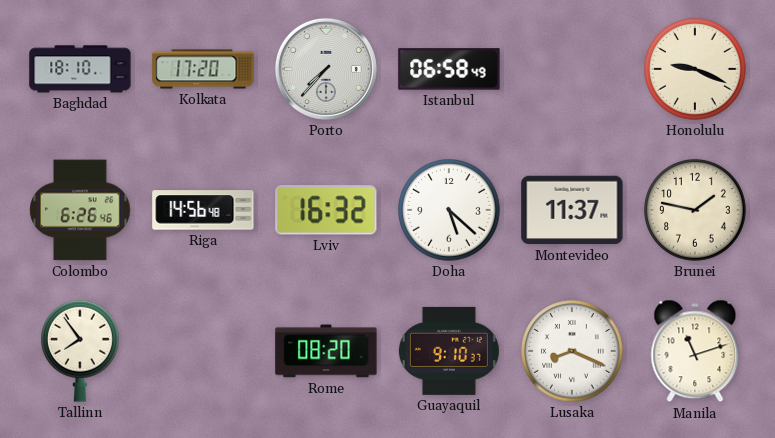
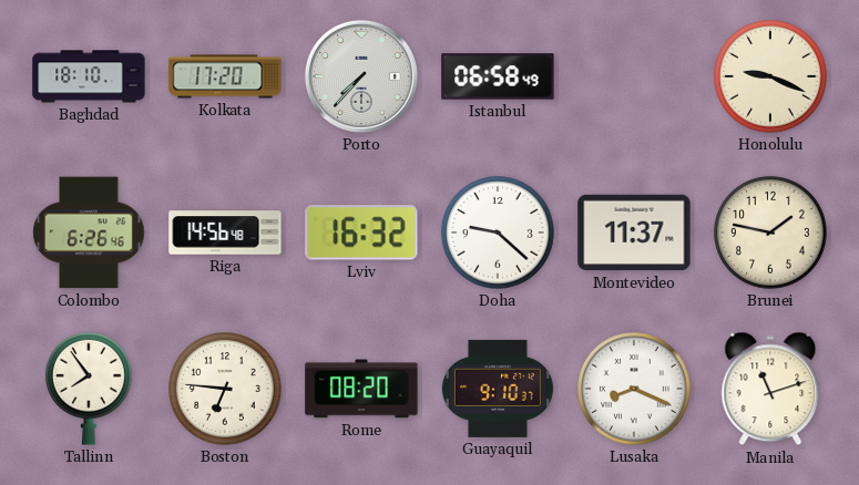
Doha: 5:22 -> 9:22
Boston: none -> 6:46
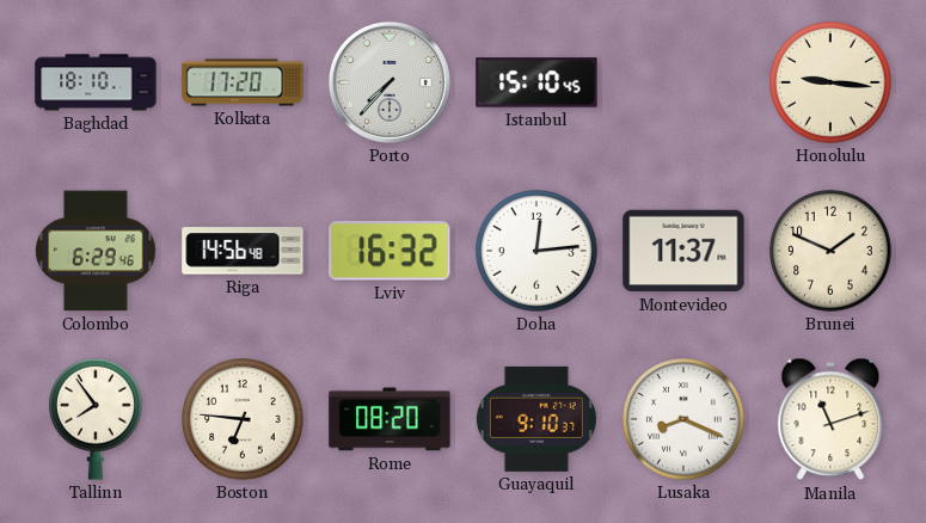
Istanbul: 06:58 -> 15:10
Honolulu: 9:19 -> 9:16
Colombo: 6:26 -> 6:29
Doha: 9:22 -> 12:14
Brunei: 1:47 -> 1:49
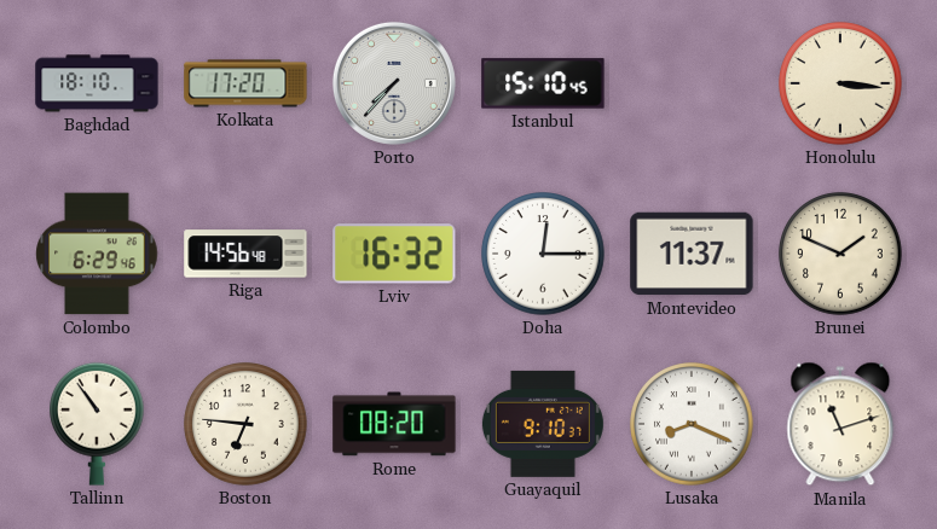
Honolulu: 9:16 -> 3:16
Doha: 12:14 -> 12:15
Tallinn: 7:54 -> 10:54
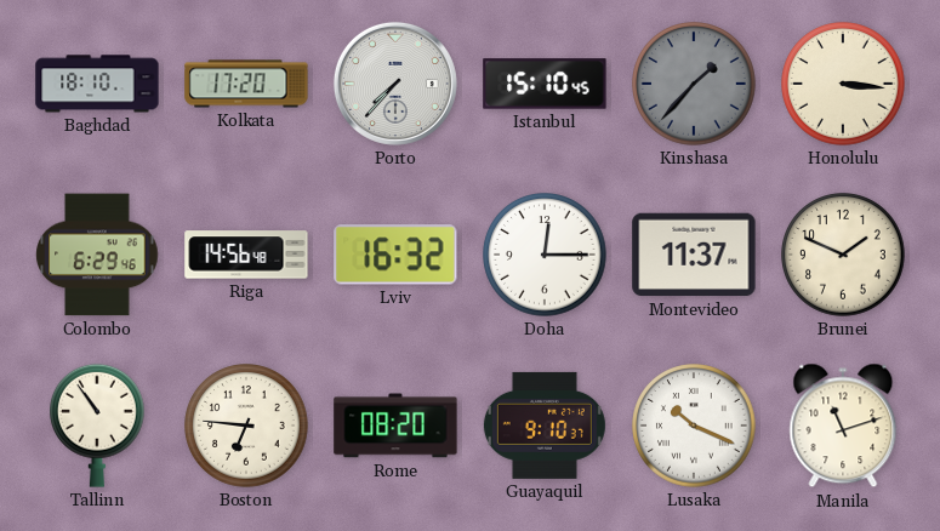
Kinshasa: none -> 1:37
Lusaka: 8:19 -> 10:19
